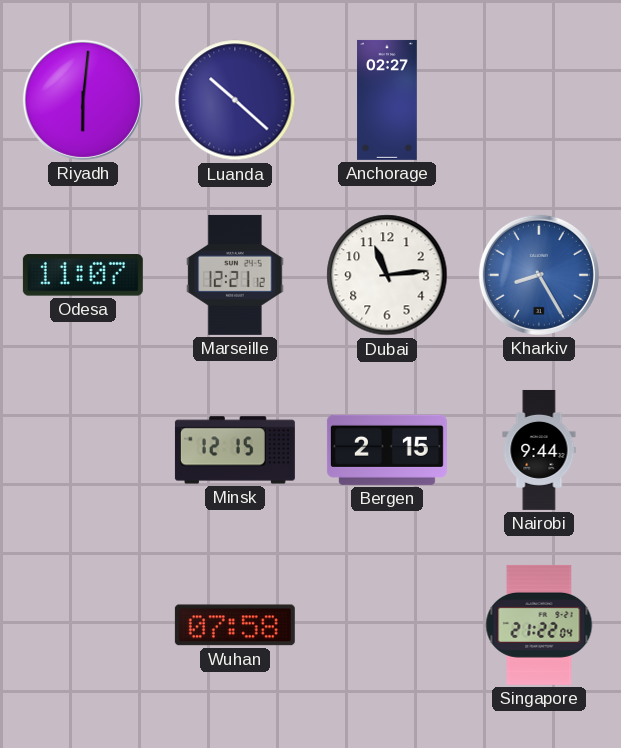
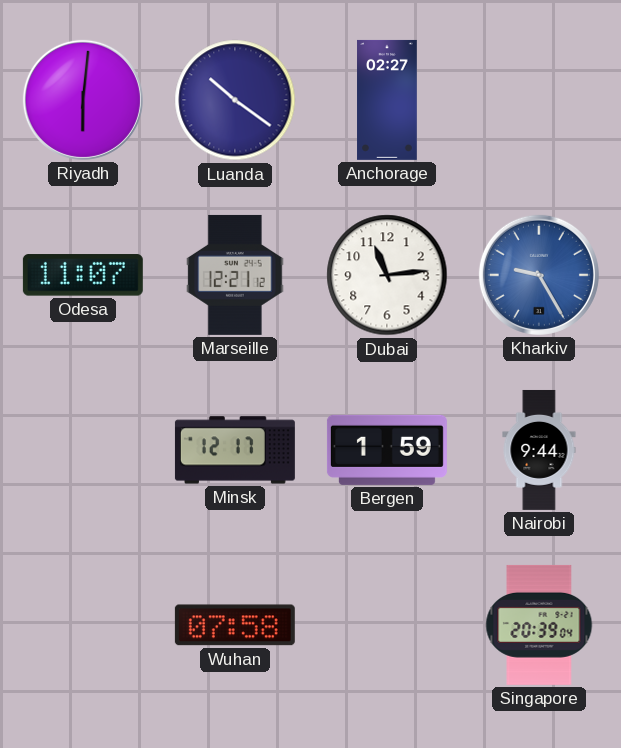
Luanda: 10:22 -> 10:21
Kharkiv: 8:25 -> 9:25
Minsk: 12:15 -> 12:17
Bergen: 2:15 -> 1:59
Singapore: 21:22 -> 20:39
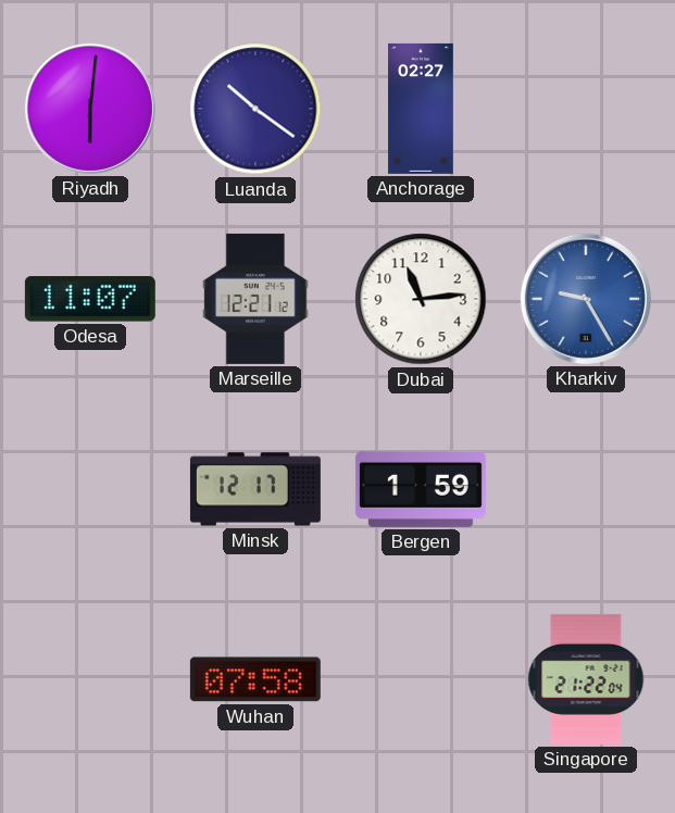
Nairobi: 9:44 -> none
Singapore: 20:39 -> 21:22
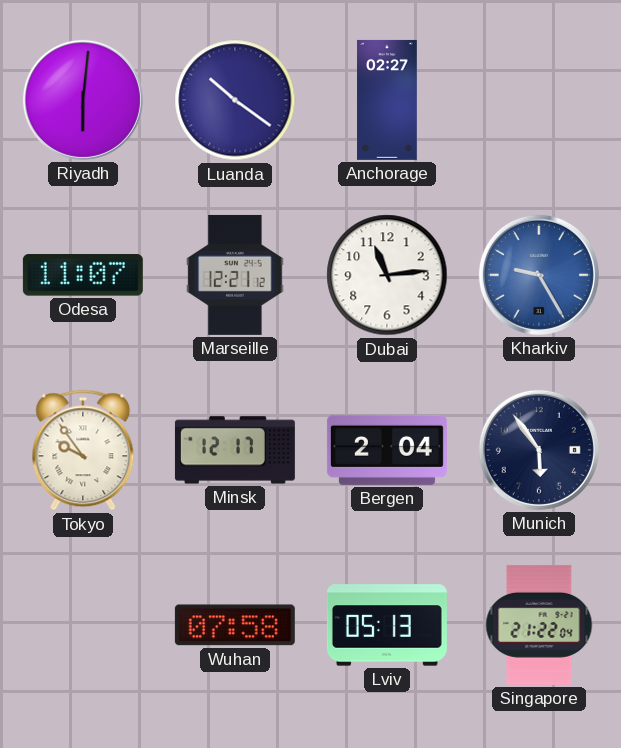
Tokyo: none -> 9:54
Bergen: 1:59 -> 2:04
Munich: none -> 5:54
Lviv: none -> 05:13
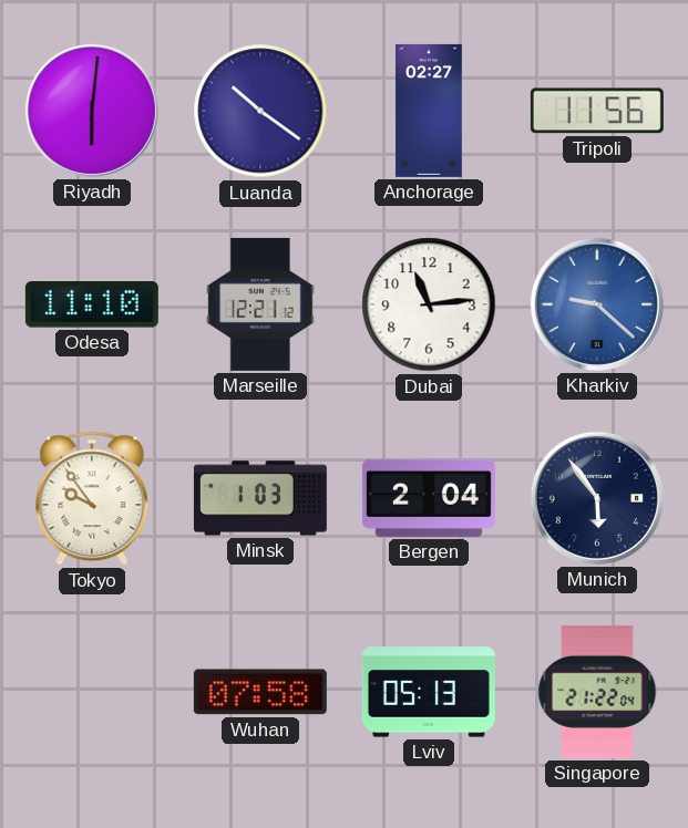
Tripoli: none -> 11:56
Odesa: 11:07 -> 11:10
Kharkiv: 9:25 -> 9:22
Minsk: 12:17 -> 1:03
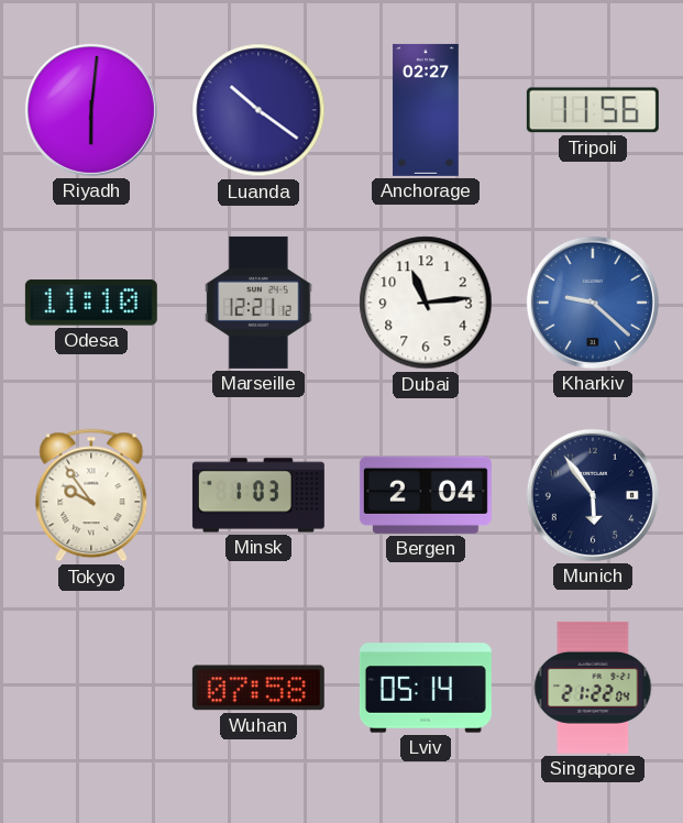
Lviv: 05:13 -> 05:14
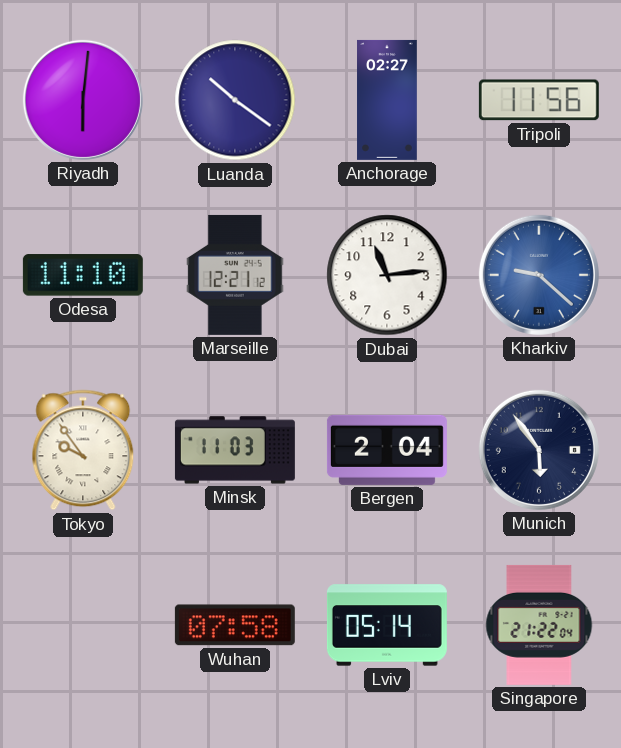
Minsk: 1:03 -> 11:03
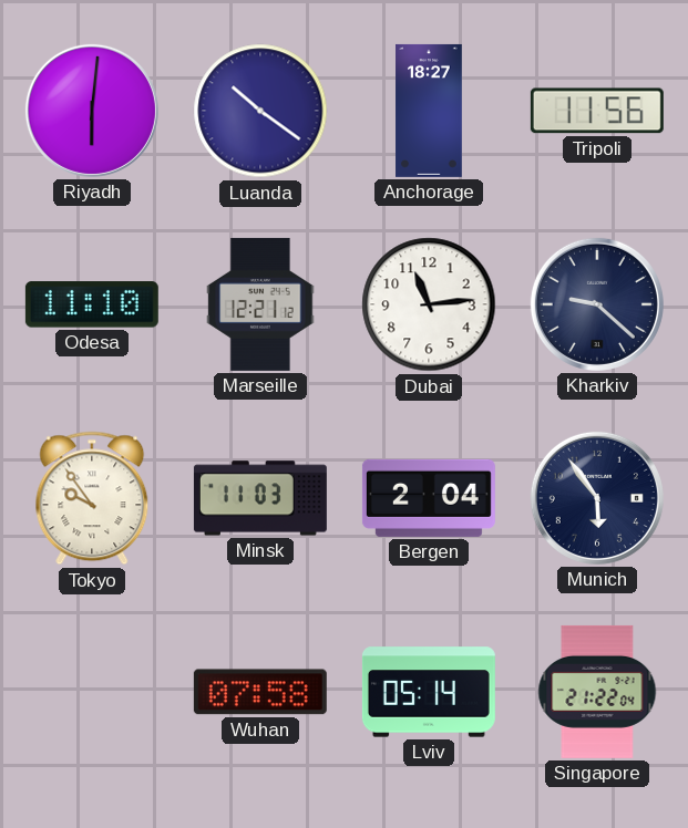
Anchorage: 02:27 -> 18:27
Kharkiv dial: blue -> navy
